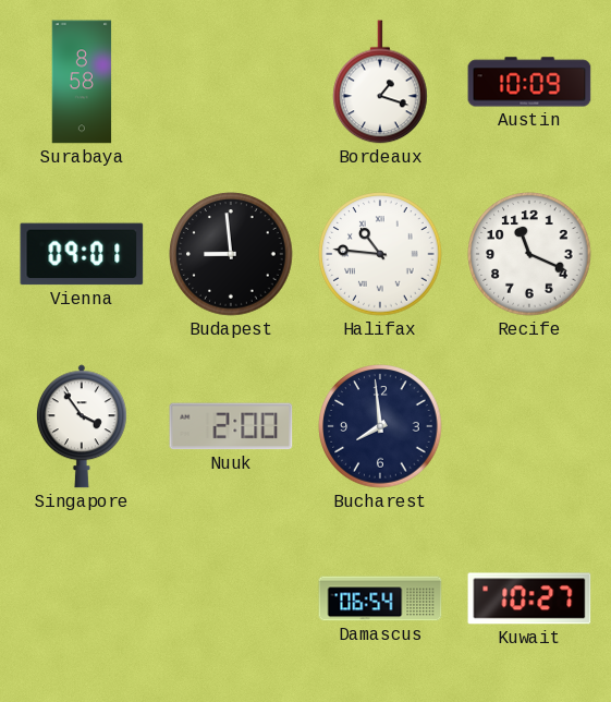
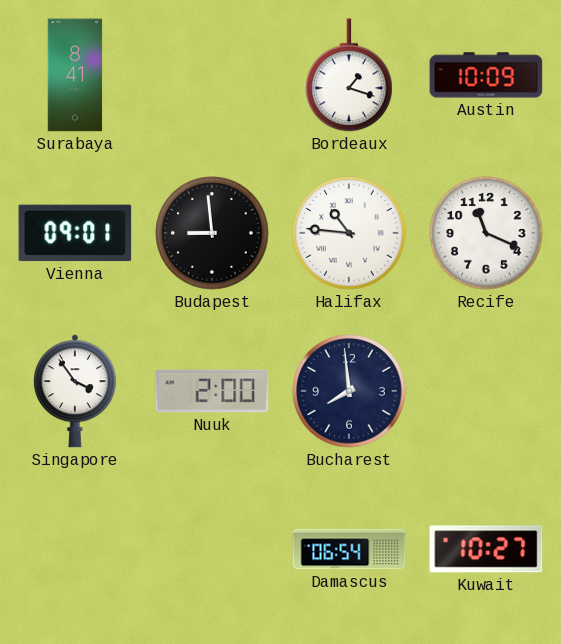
Surabaya: 8:58 -> 8:41
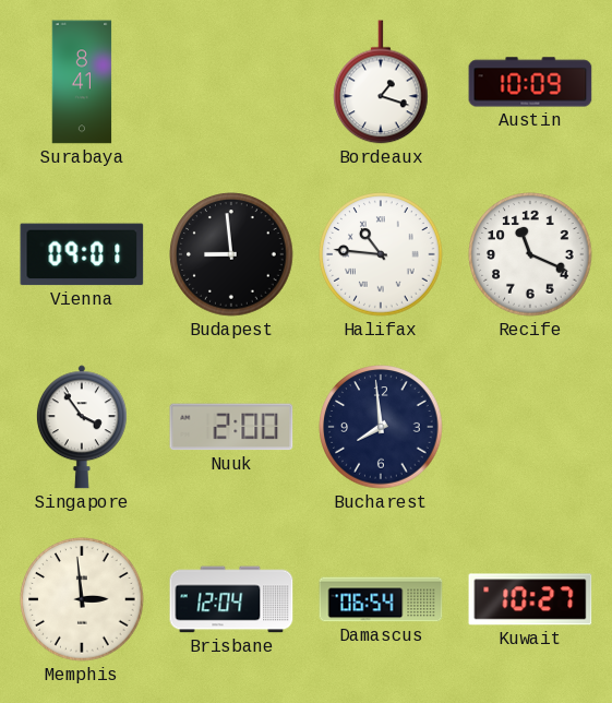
Memphis: none -> 2:59
Brisbane: none -> 12:04
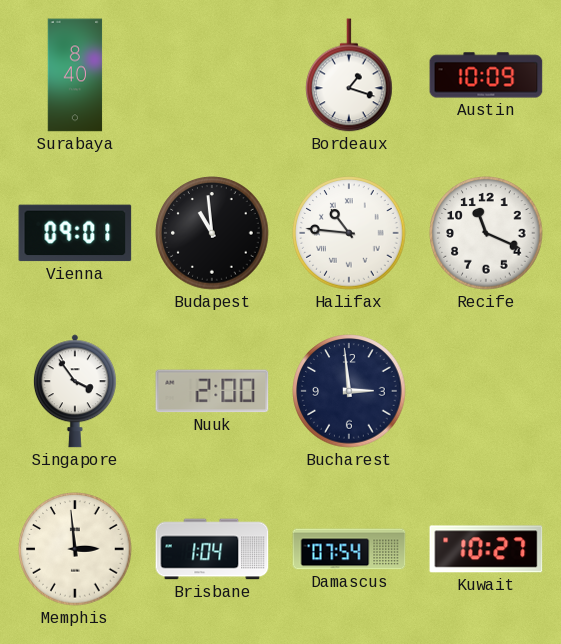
Surabaya: 8:41 -> 8:40
Budapest: 8:59 -> 10:59
Bucharest: 7:59 -> 2:59
Brisbane: 12:04 -> 1:04
Damascus: 06:54 -> 07:54
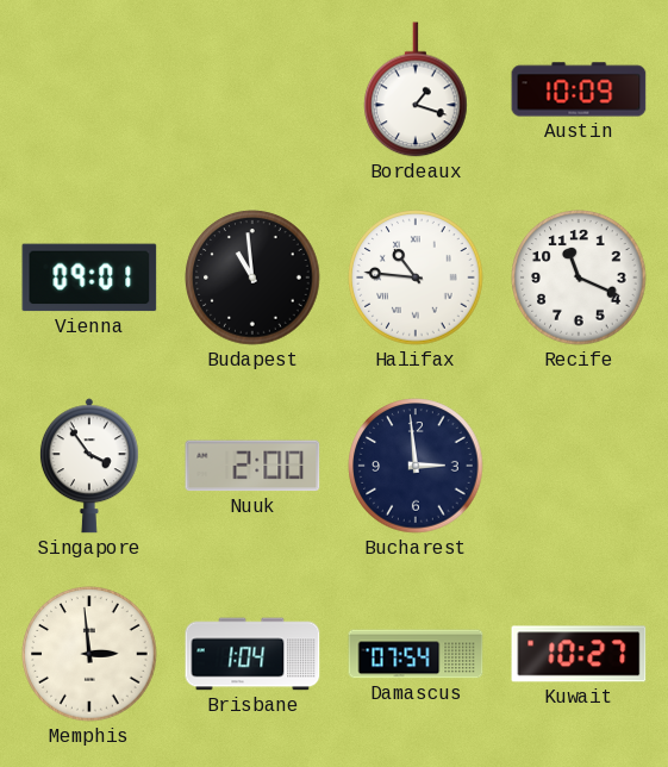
Surabaya: 8:40 -> none
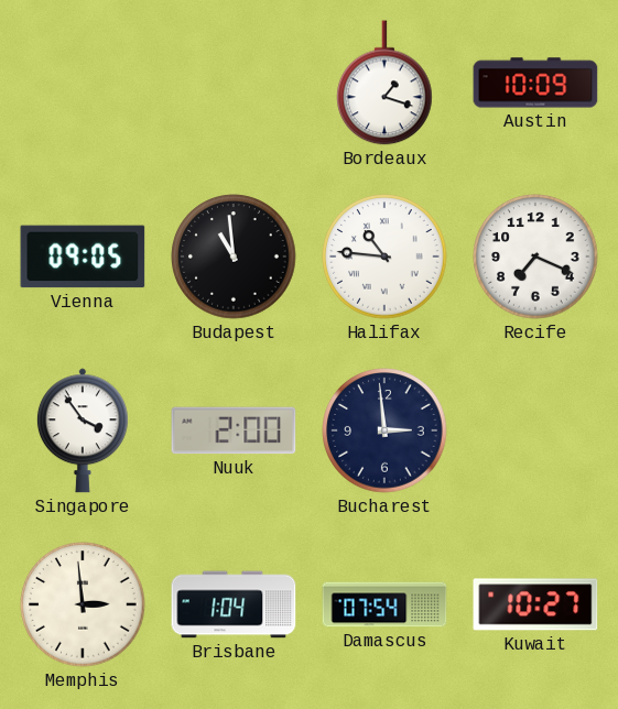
Vienna: 09:01 -> 09:05
Recife: 11:19 -> 7:19
